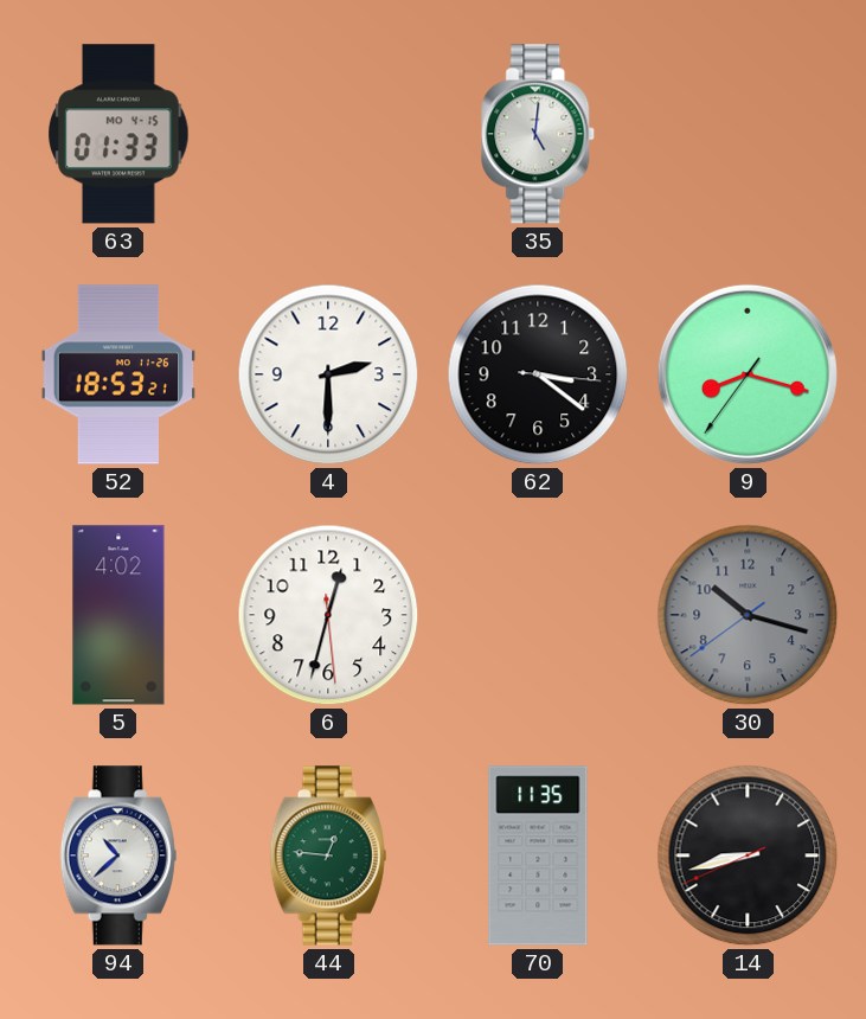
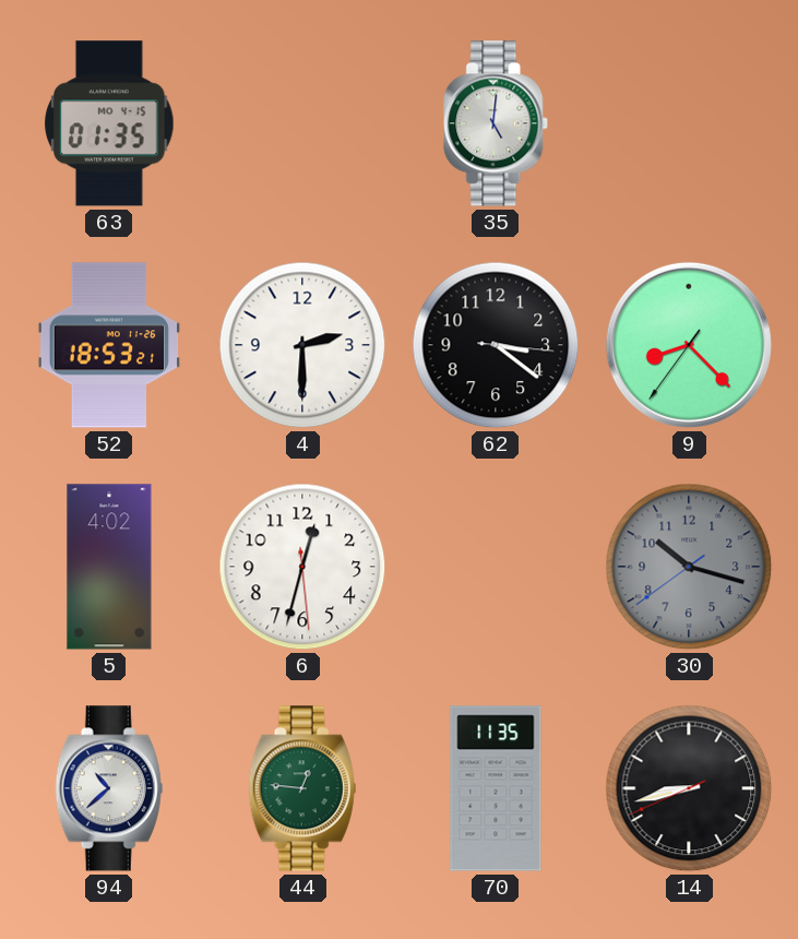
63: 01:33 -> 01:35
9: 8:17 -> 8:22
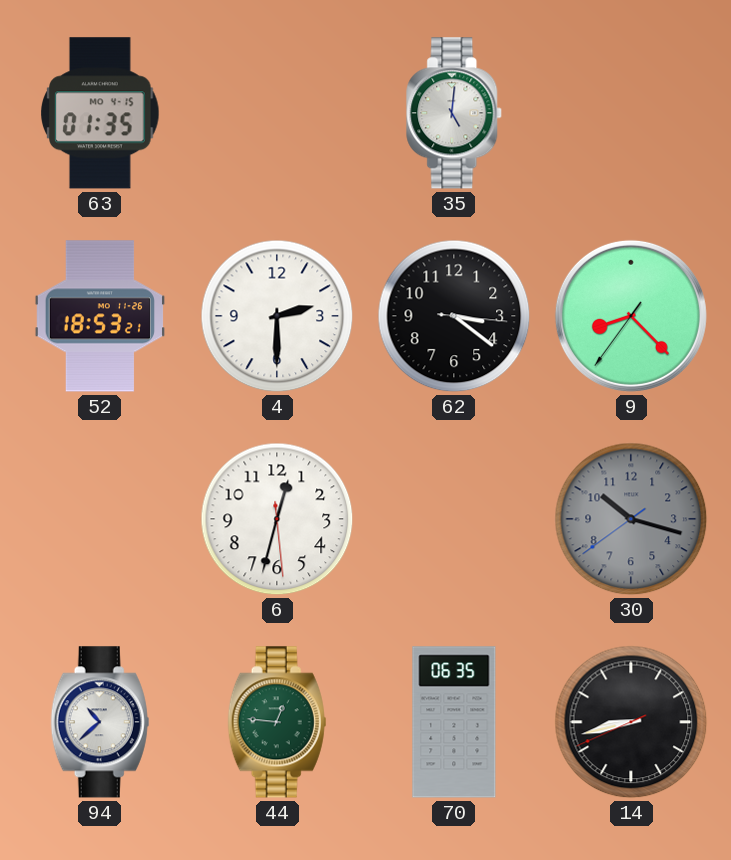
5: 4:02 -> none
70: 11:35 -> 06:35
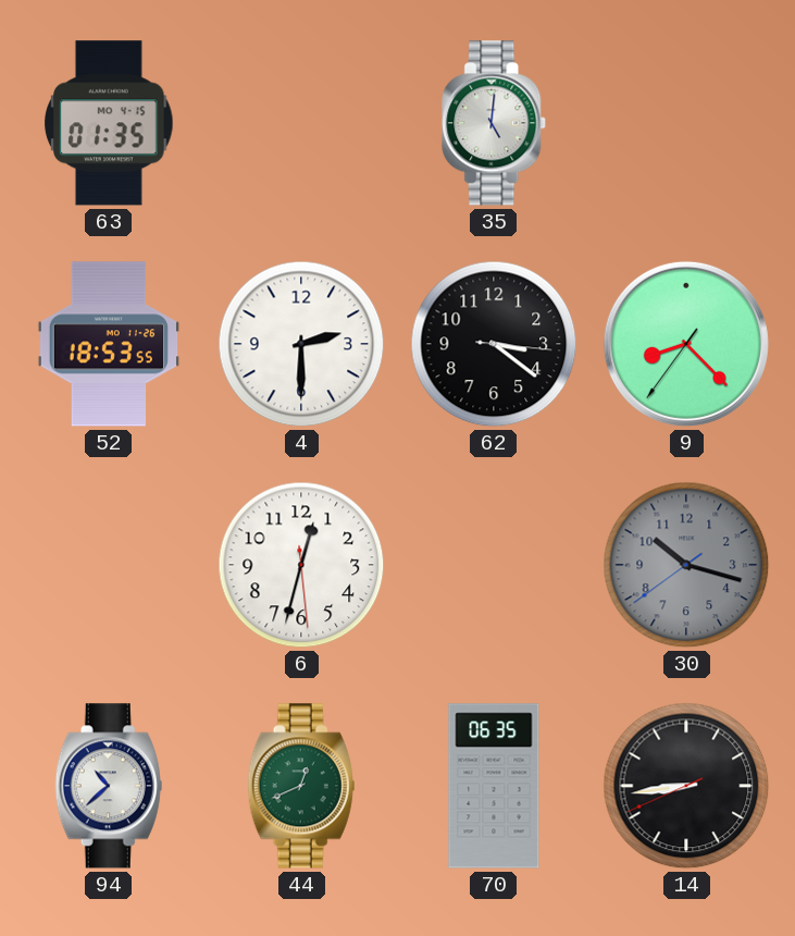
52: 18:53:21 -> 18:53:55
44: 12:46 -> 12:41
14: 8:42 -> 8:43
